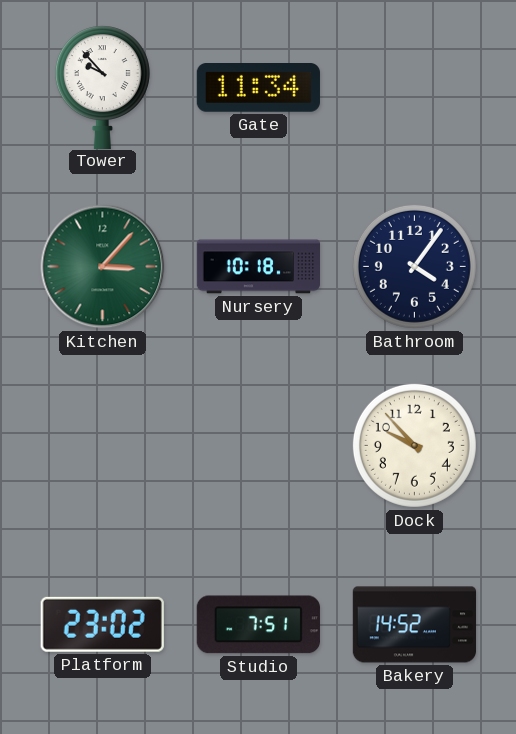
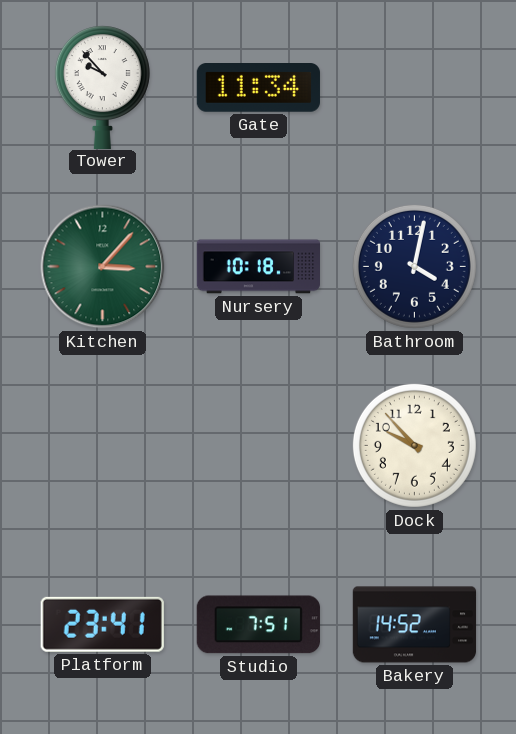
Bathroom: 4:06 -> 4:02
Platform: 23:02 -> 23:41
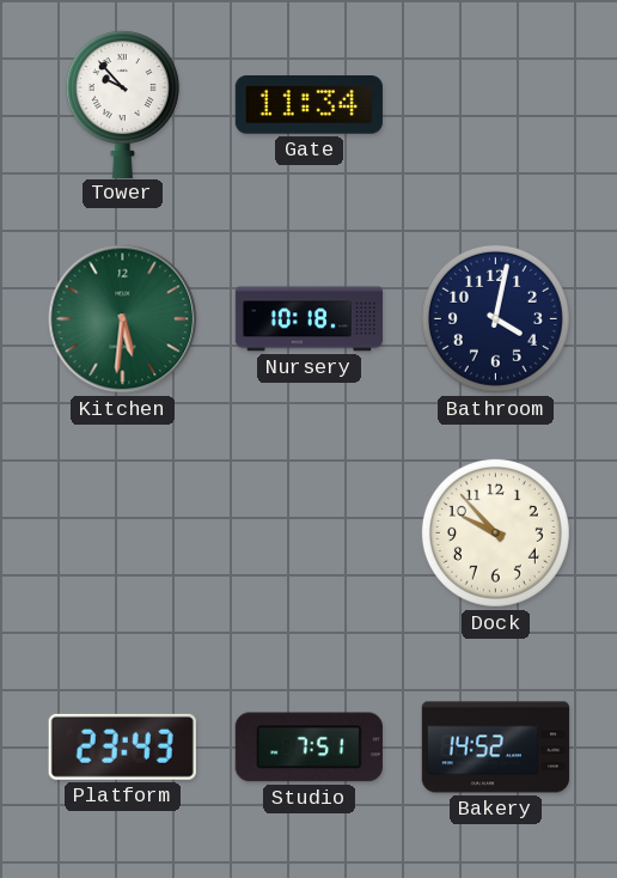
Kitchen: 3:07 -> 5:31
Platform: 23:41 -> 23:43
